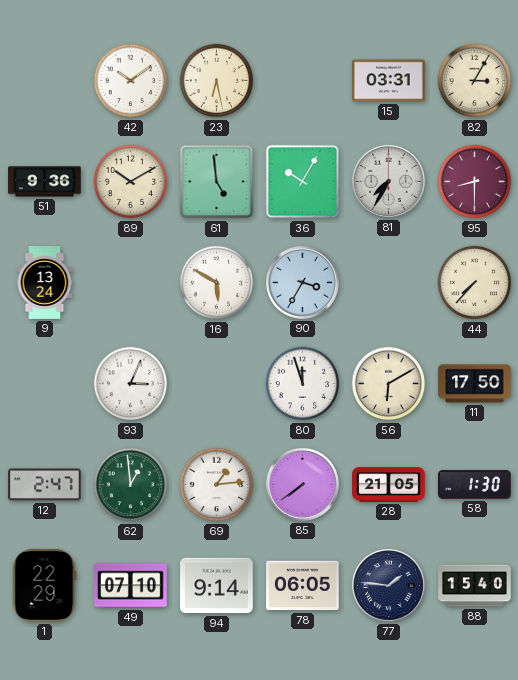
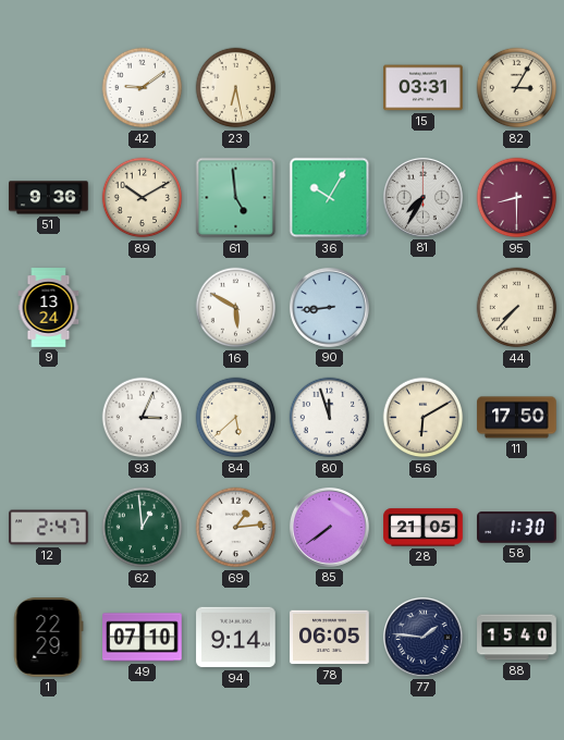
42: 10:09 -> 9:09
90: 3:35 -> 8:44
84: none -> 5:38
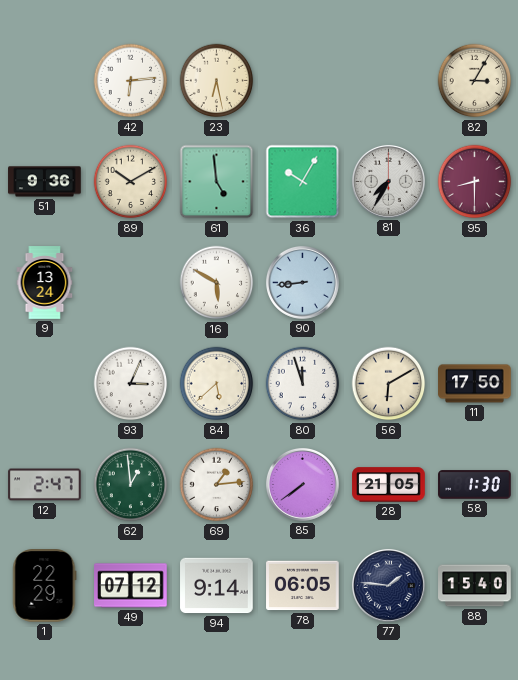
42: 9:09 -> 6:14
15: 03:31 -> none
44: 7:37 -> none
49: 07:10 -> 07:12
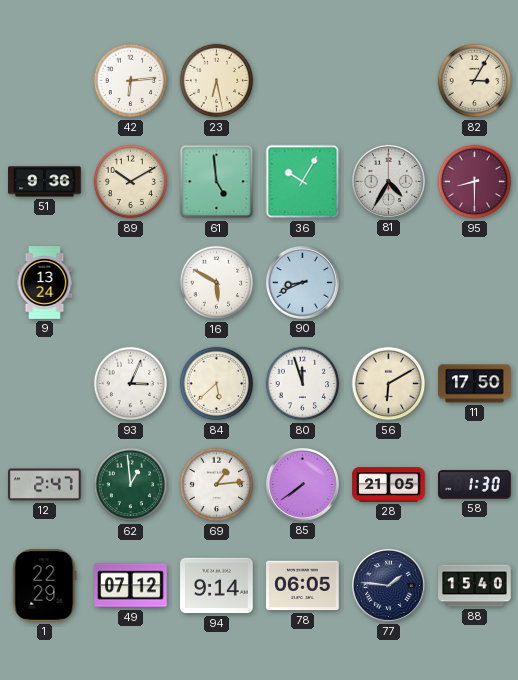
81: 7:35 -> 4:35
90: 8:44 -> 8:41
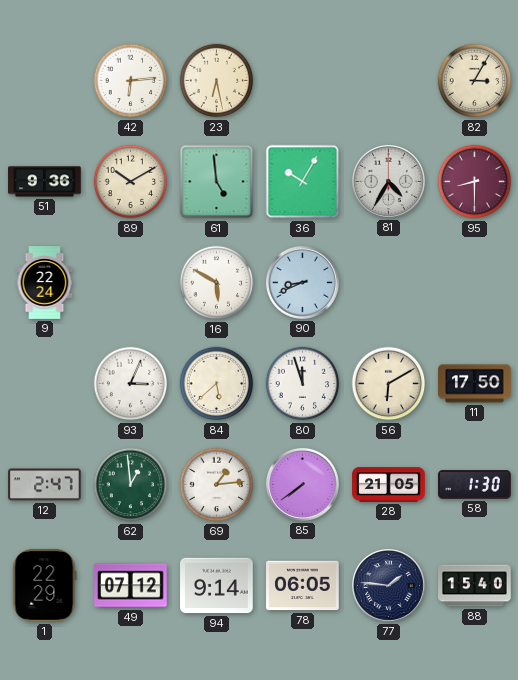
9: 13:24 -> 22:24
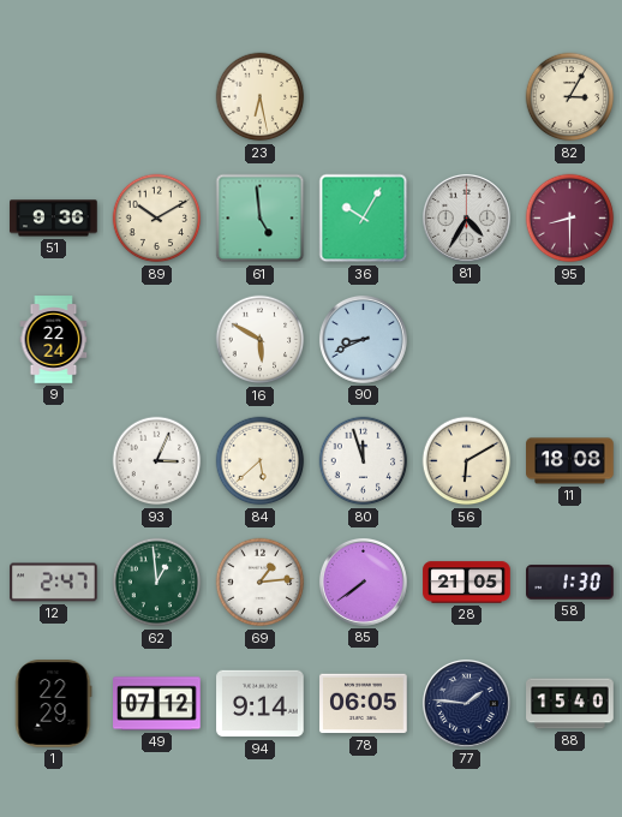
42: 6:14 -> none
11: 17:50 -> 18:08
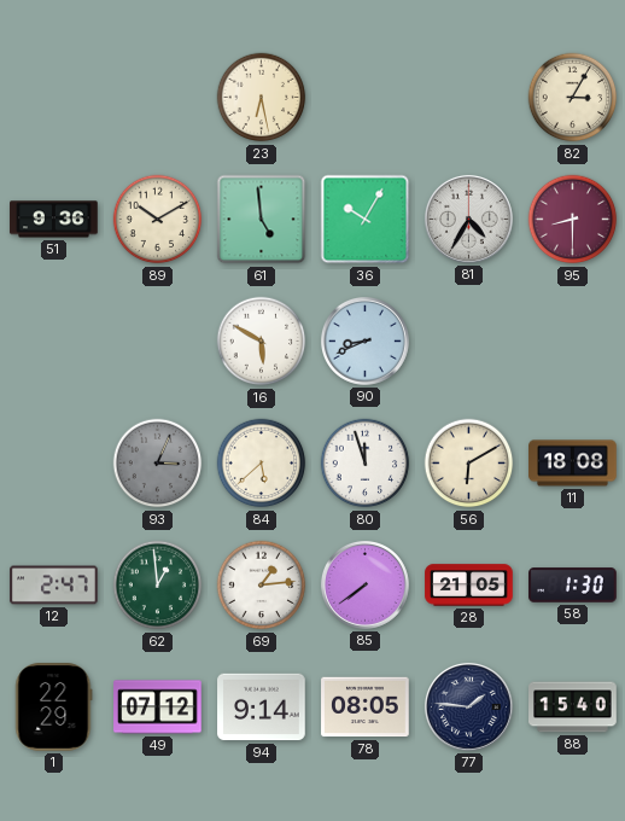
9: 22:24 -> none
93 dial: white -> grey
78: 06:05 -> 08:05
